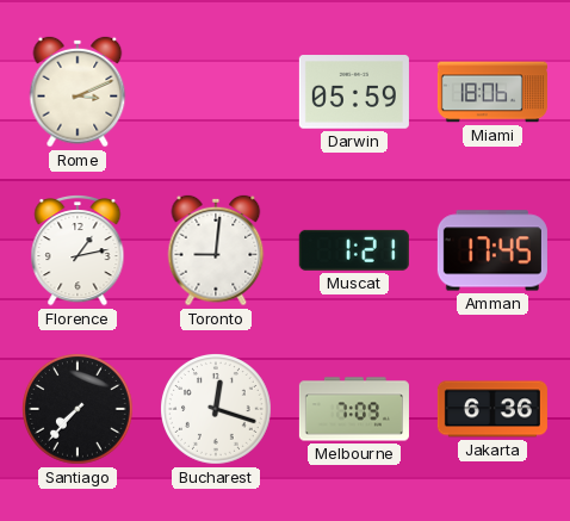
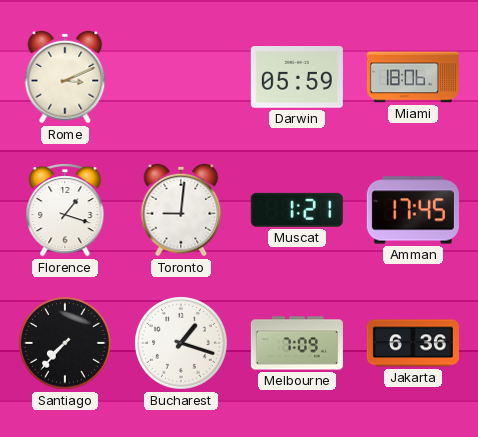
Florence: 1:13 -> 1:18
Bucharest: 12:18 -> 1:18
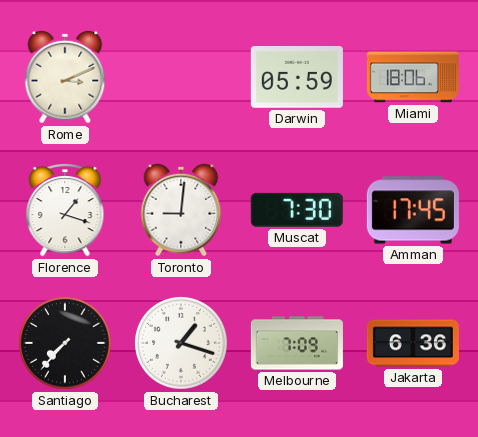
Muscat: 1:21 -> 7:30
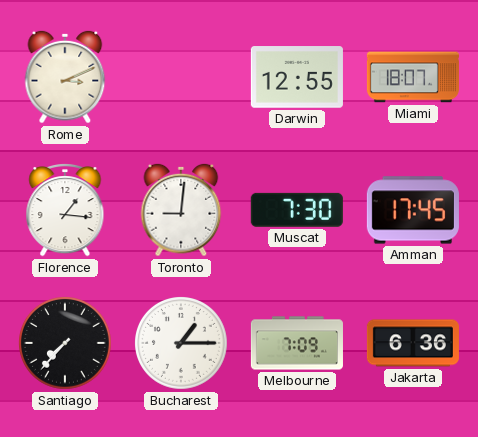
Darwin: 05:59 -> 12:55
Miami: 18:06 -> 18:07
Florence: 1:18 -> 1:16
Bucharest: 1:18 -> 1:15
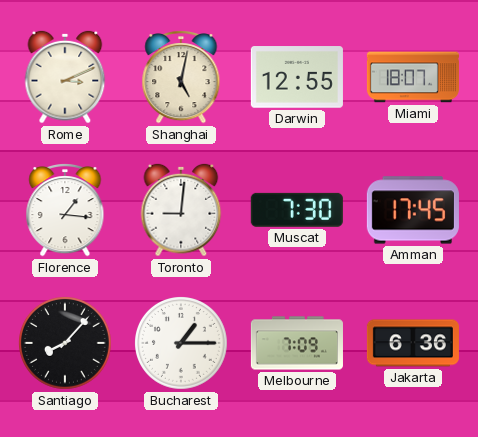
Shanghai: none -> 5:02
Santiago: 7:37 -> 8:07
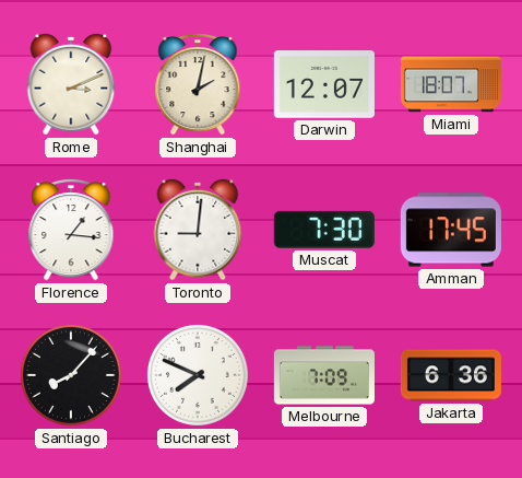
Shanghai: 5:02 -> 2:02
Darwin: 12:55 -> 12:07
Bucharest: 1:15 -> 7:49
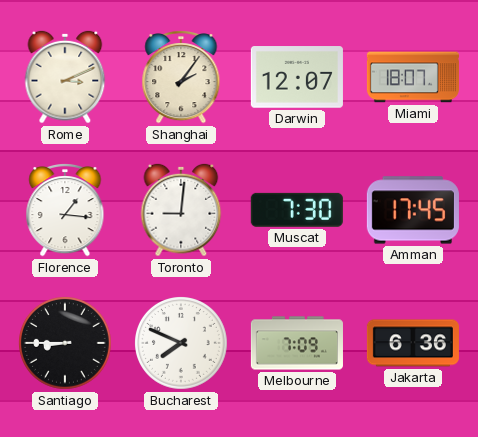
Shanghai: 2:02 -> 2:06
Santiago: 8:07 -> 8:45
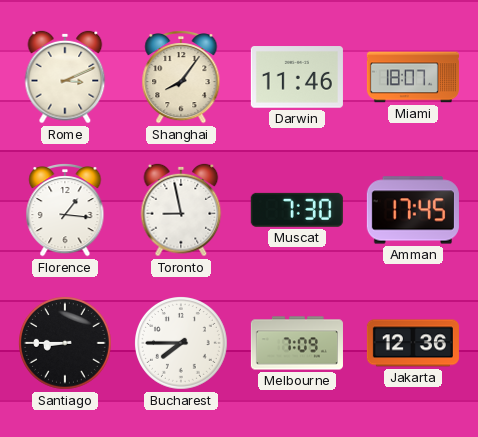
Shanghai: 2:06 -> 8:06
Darwin: 12:07 -> 11:46
Toronto: 9:01 -> 8:58
Bucharest: 7:49 -> 7:45
Jakarta: 6:36 -> 12:36
